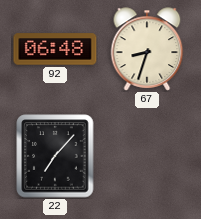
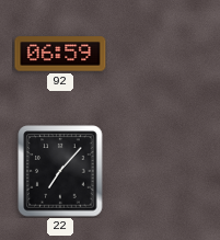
92: 06:48 -> 06:59
67: 8:33 -> none
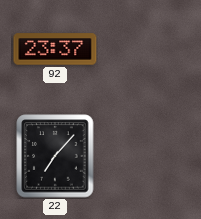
92: 06:59 -> 23:37
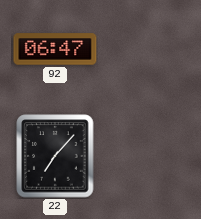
92: 23:37 -> 06:47
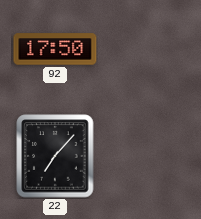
92: 06:47 -> 17:50
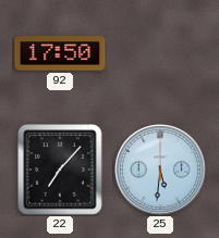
25: none -> 5:31
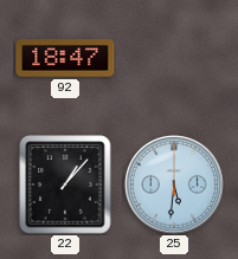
92: 17:50 -> 18:47
22: 7:07 -> 1:07
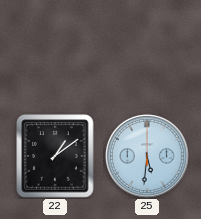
92: 18:47 -> none
22: 1:07 -> 1:09
